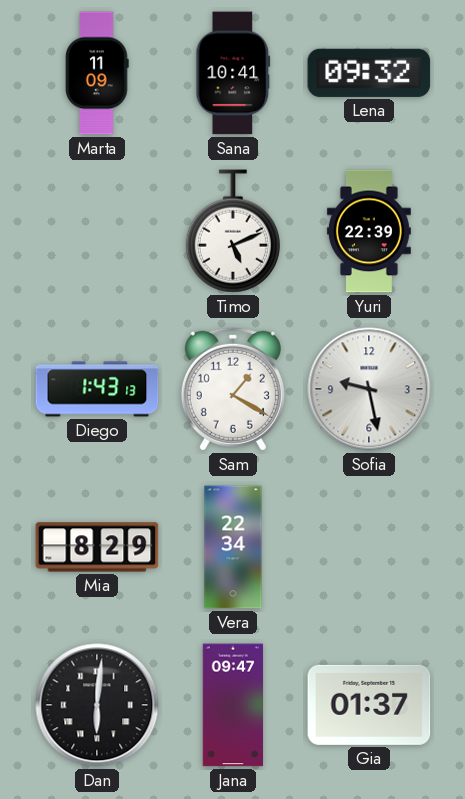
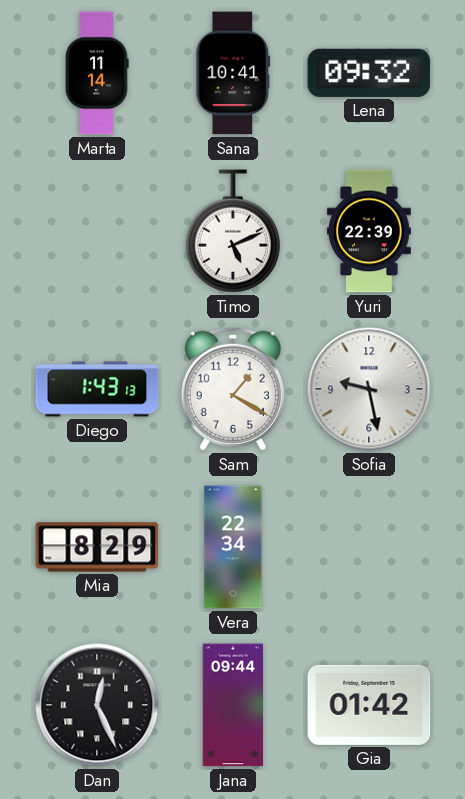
Marta: 11:09 -> 11:14
Dan: 6:01 -> 12:26
Jana: 09:47 -> 09:44
Gia: 01:37 -> 01:42
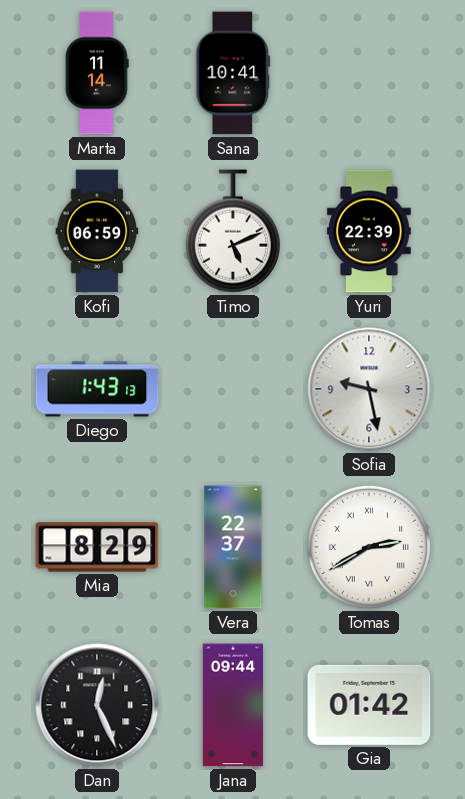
Lena: 09:32 -> none
Kofi: none -> 06:59
Sam: 1:20 -> none
Vera: 22:34 -> 22:37
Tomas: none -> 2:40
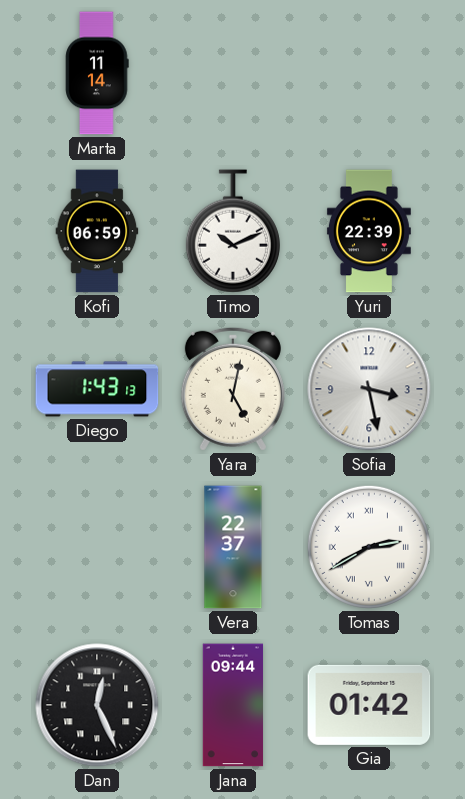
Sana: 10:41 -> none
Timo: 5:11 -> 10:11
Yara: none -> 5:02
Sofia: 9:28 -> 3:28
Mia: 8:29 -> none
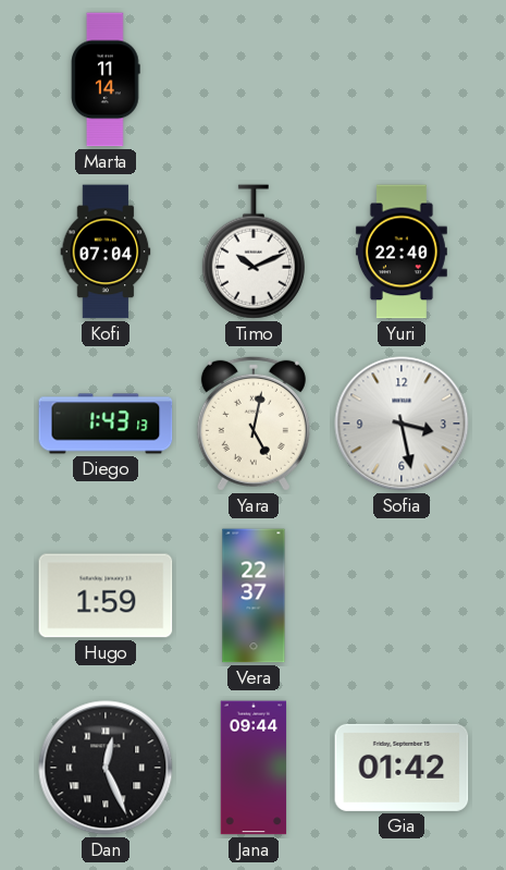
Kofi: 06:59 -> 07:04
Yuri: 22:39 -> 22:40
Hugo: none -> 1:59
Tomas: 2:40 -> none
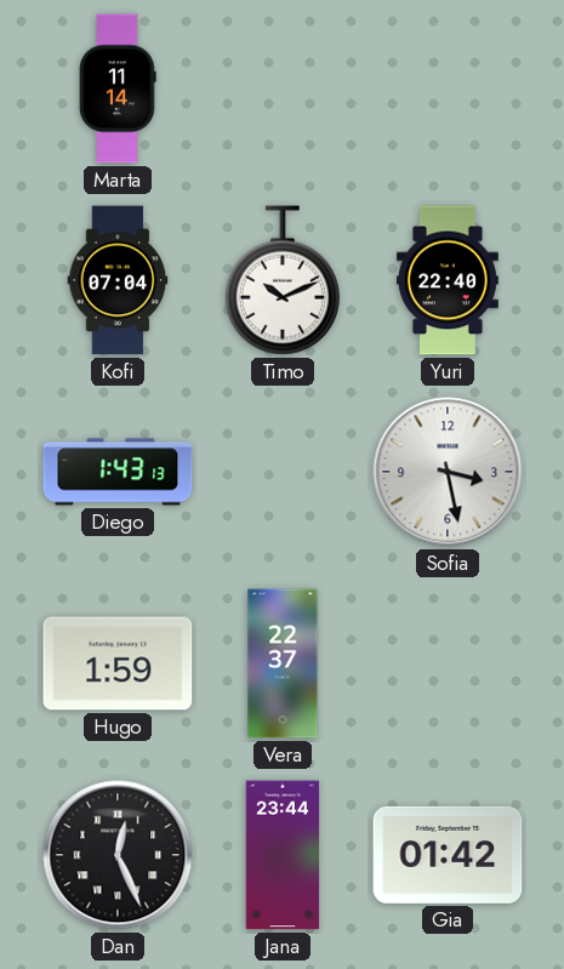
Yara: 5:02 -> none
Jana: 09:44 -> 23:44
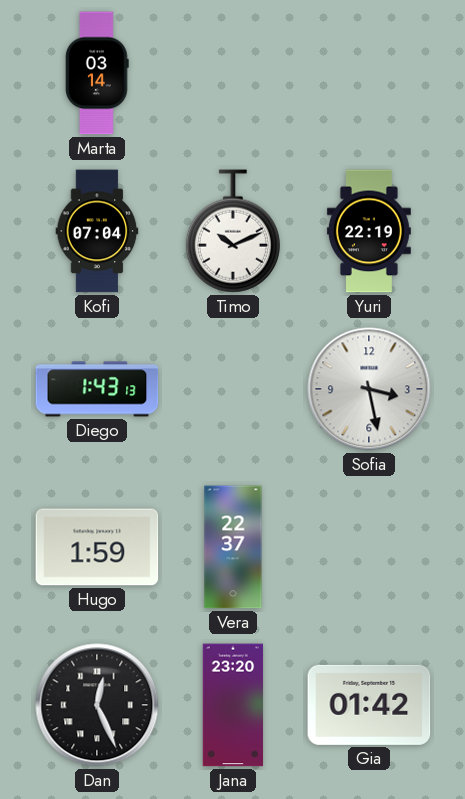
Marta: 11:14 -> 03:14
Yuri: 22:40 -> 22:19
Jana: 23:44 -> 23:20
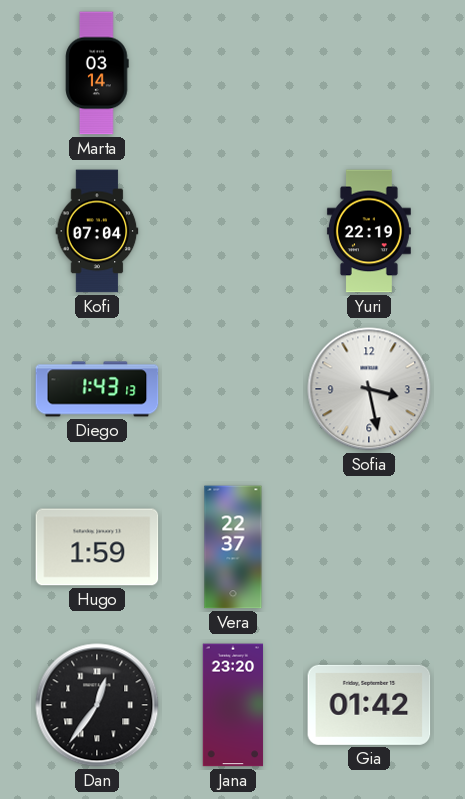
Timo: 10:11 -> none
Dan: 12:26 -> 12:36
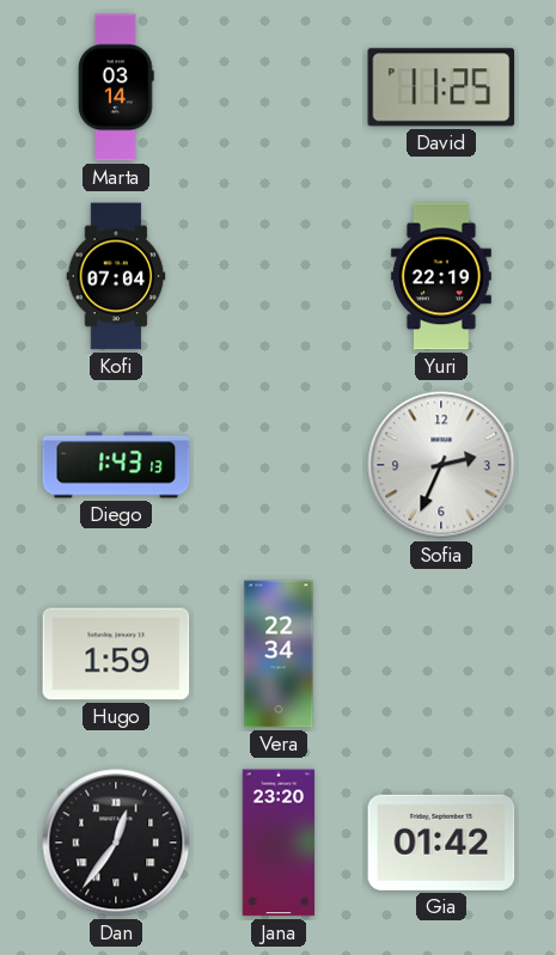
David: none -> 11:25
Sofia: 3:28 -> 2:34
Vera: 22:37 -> 22:34
